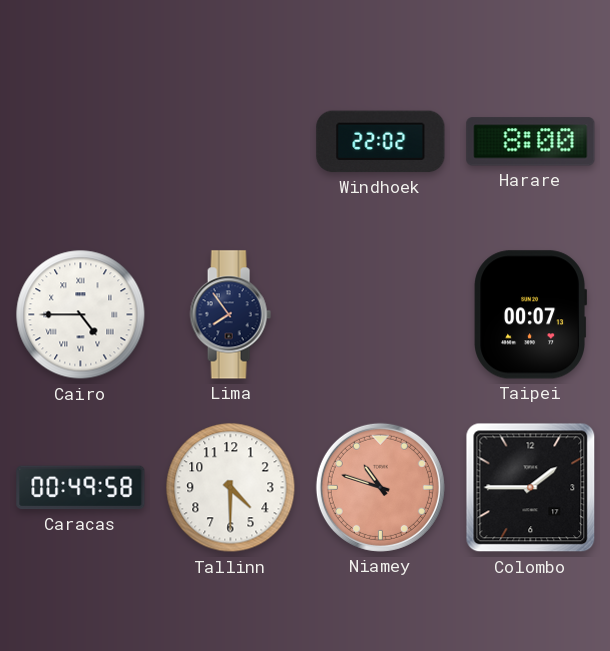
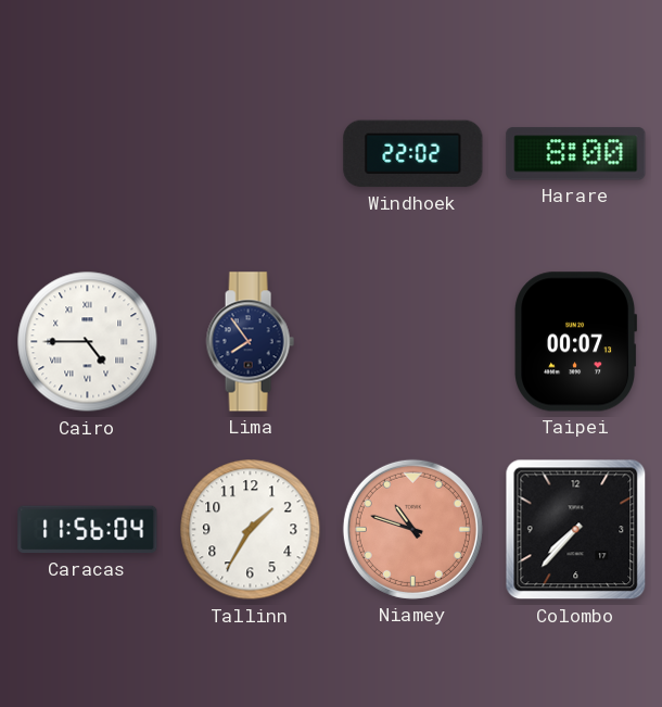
Caracas: 00:49 -> 11:56
Tallinn: 4:30 -> 1:35
Colombo: 1:45 -> 7:37
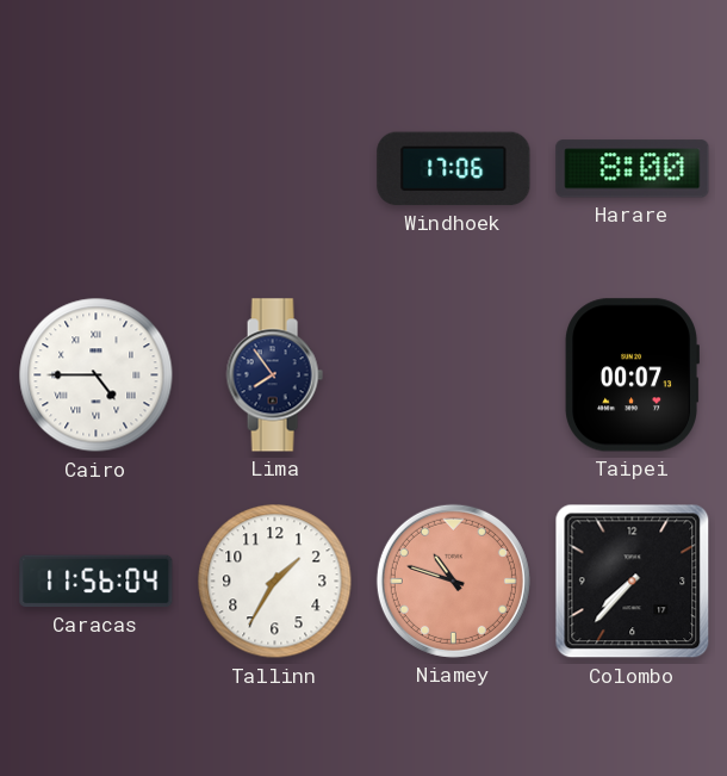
Windhoek: 22:02 -> 17:06
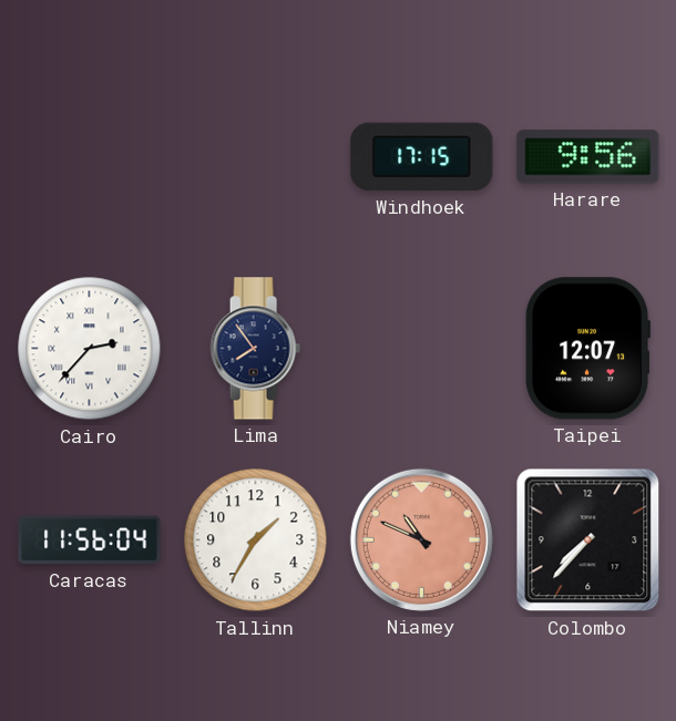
Windhoek: 17:06 -> 17:15
Harare: 8:00 -> 9:56
Cairo: 4:45 -> 2:37
Taipei: 00:07 -> 12:07
Niamey: 10:48 -> 10:49
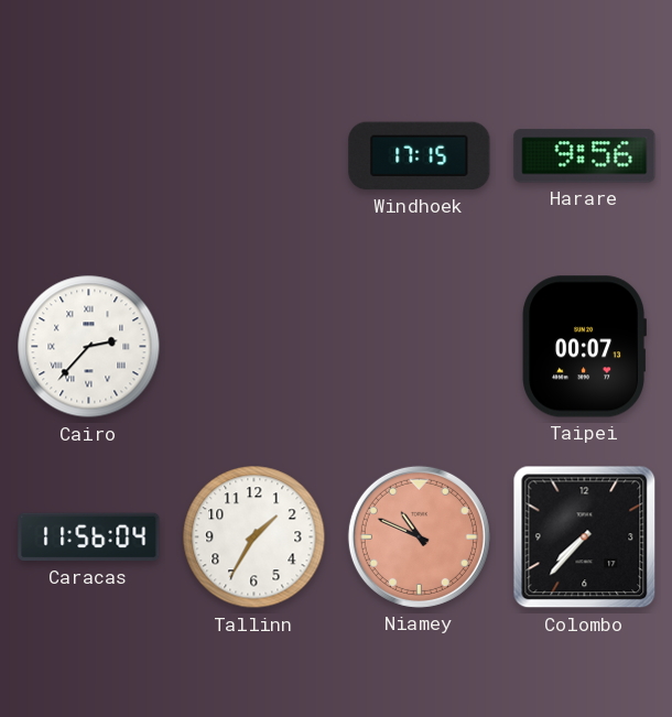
Lima: 7:54 -> none
Taipei: 12:07 -> 00:07
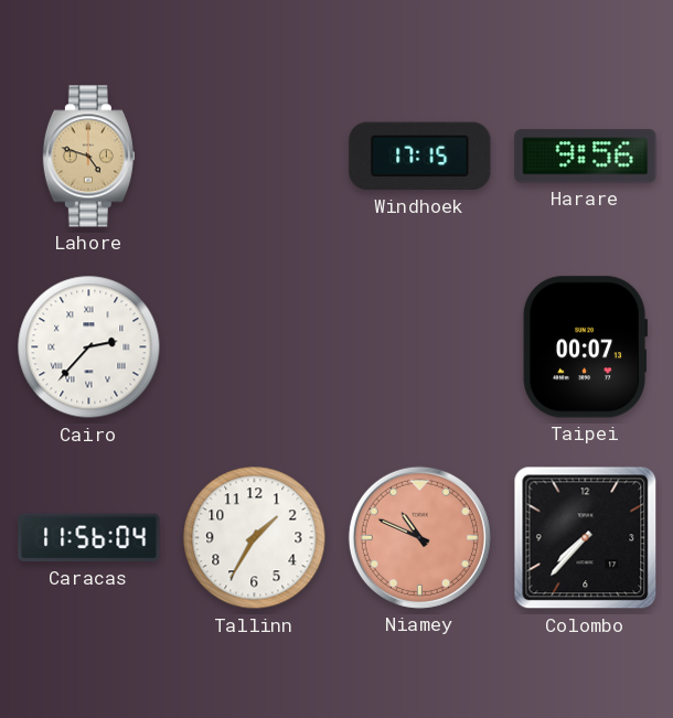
Lahore: none -> 4:48
